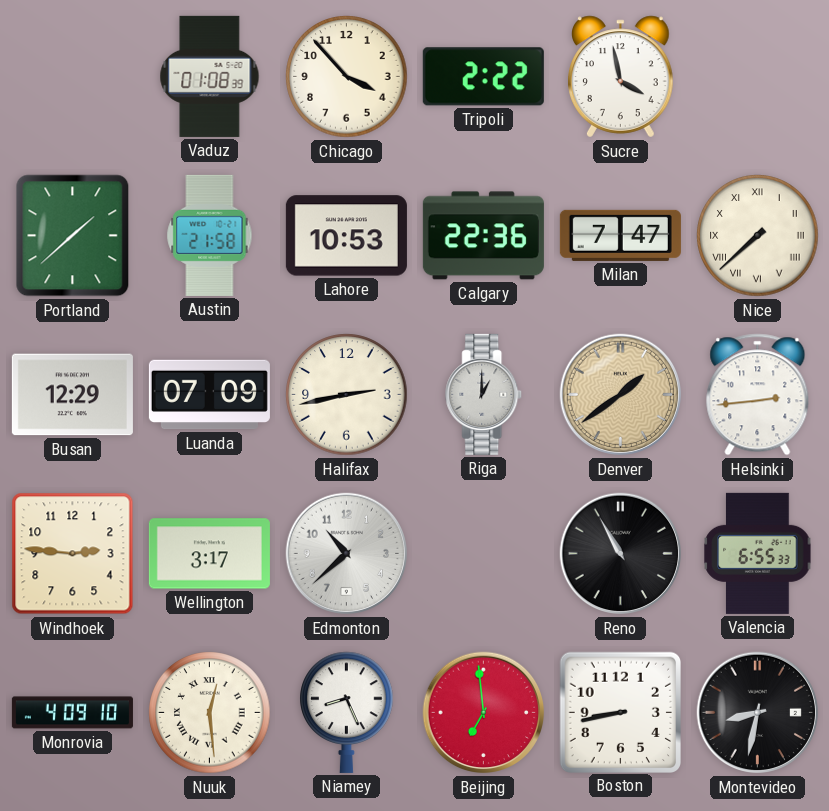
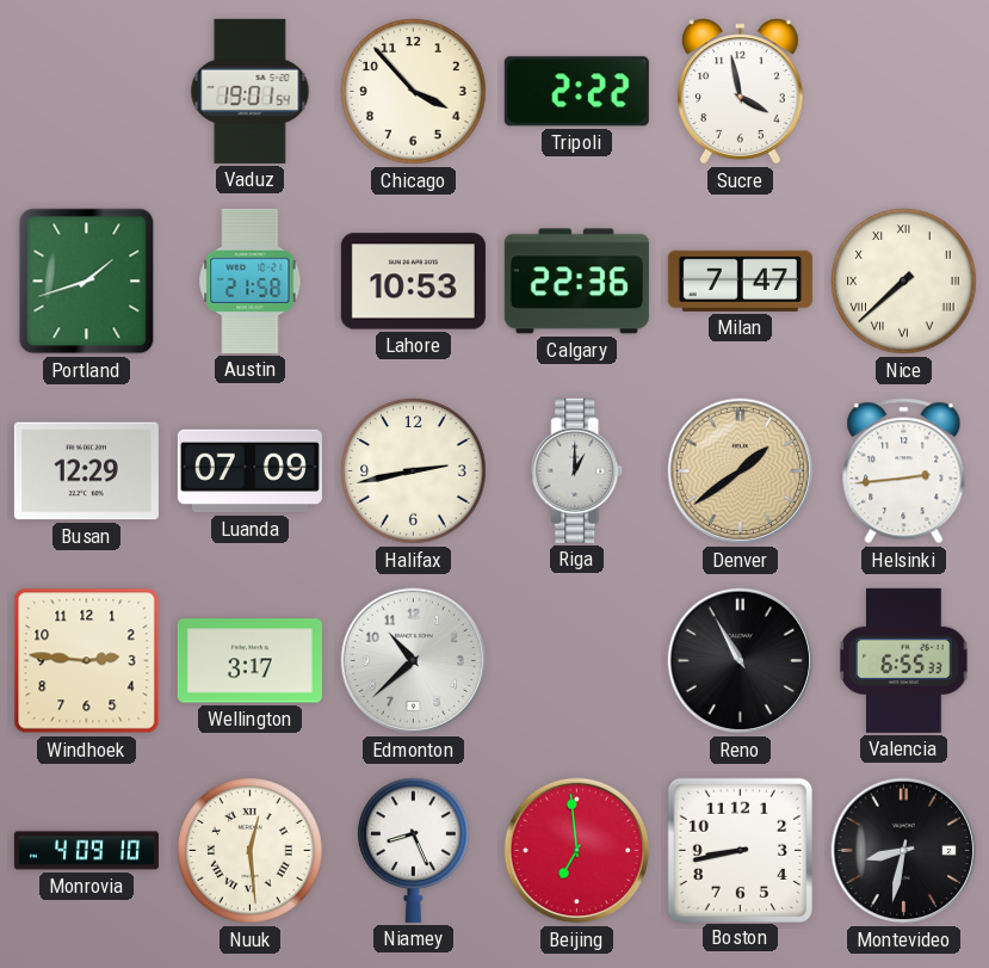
Vaduz: 01:08 -> 19:01
Portland: 1:38 -> 1:42
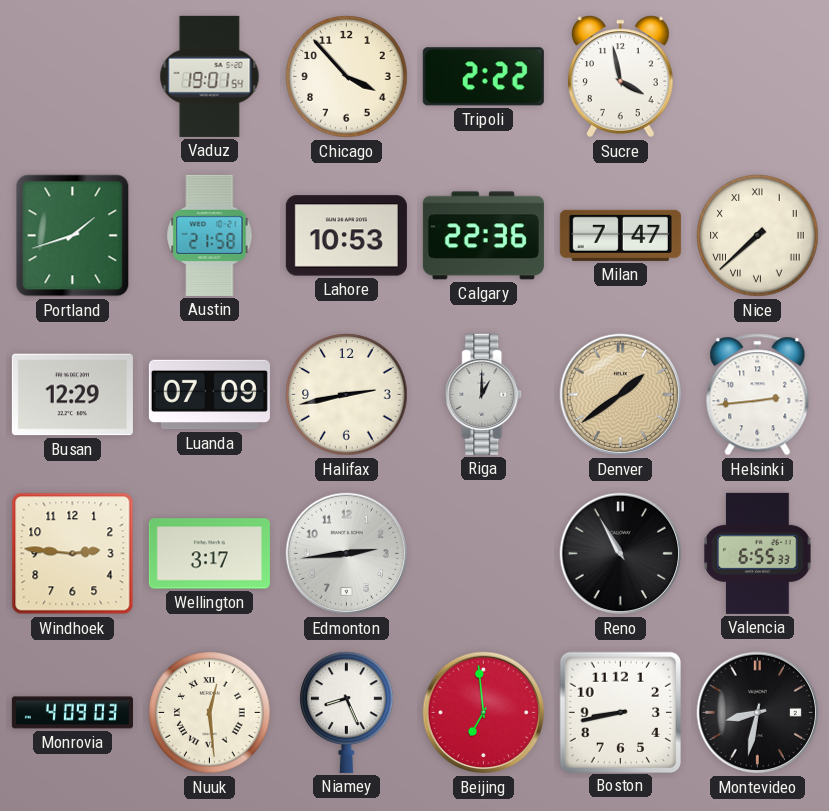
Edmonton: 10:38 -> 2:44
Monrovia: 4:09:10 -> 4:09:03
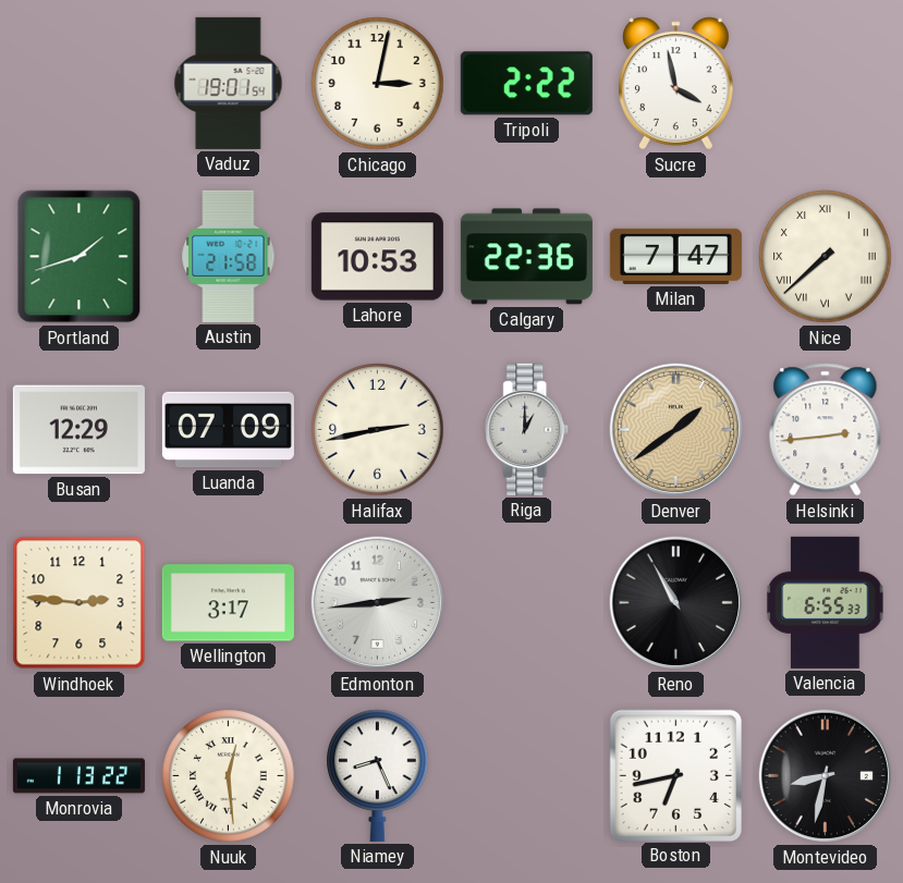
Chicago: 3:53 -> 3:02
Monrovia: 4:09 -> 1:13
Beijing: 6:59 -> none
Boston: 8:43 -> 6:43
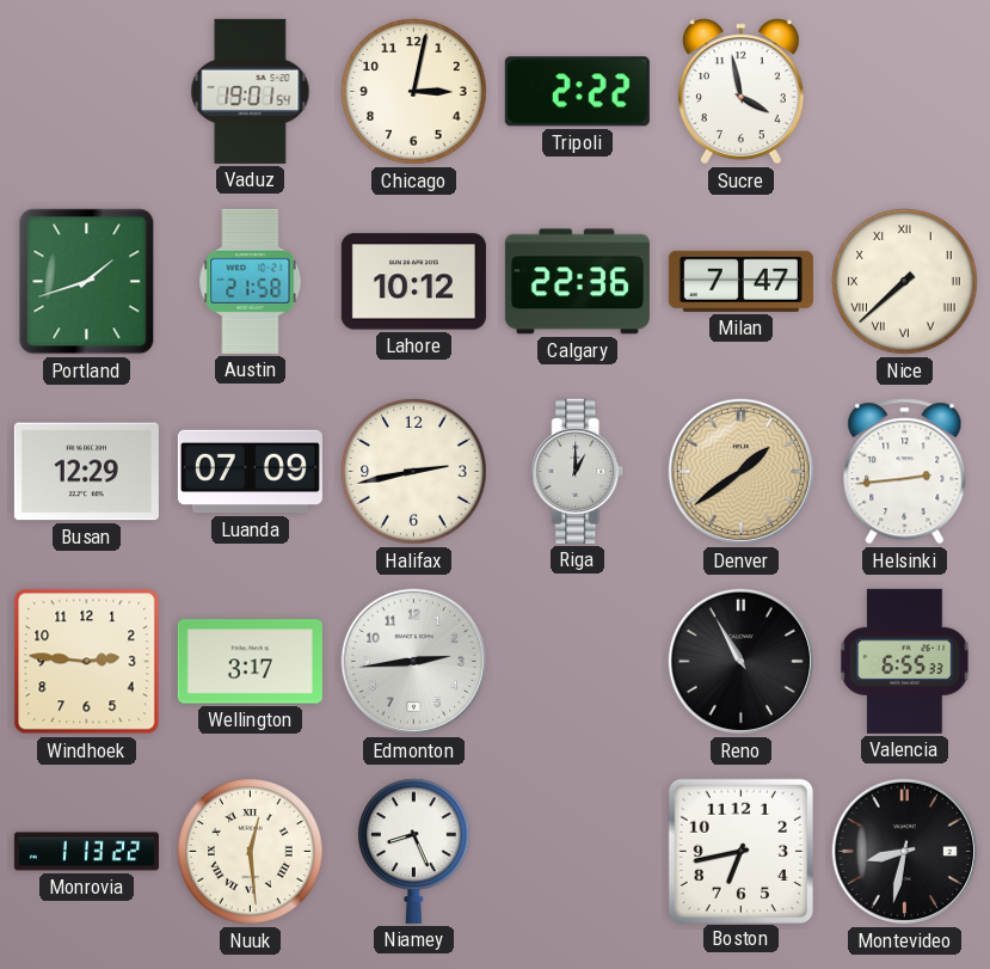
Lahore: 10:53 -> 10:12
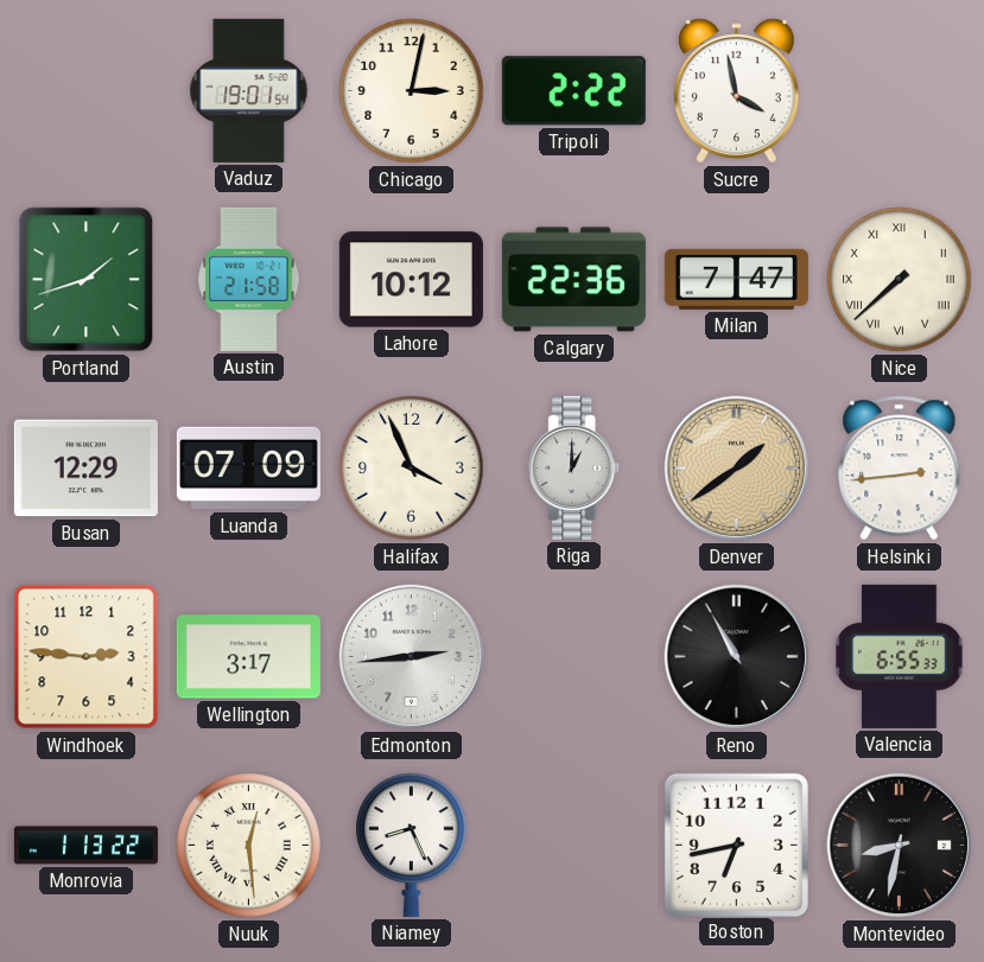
Halifax: 2:43 -> 3:56
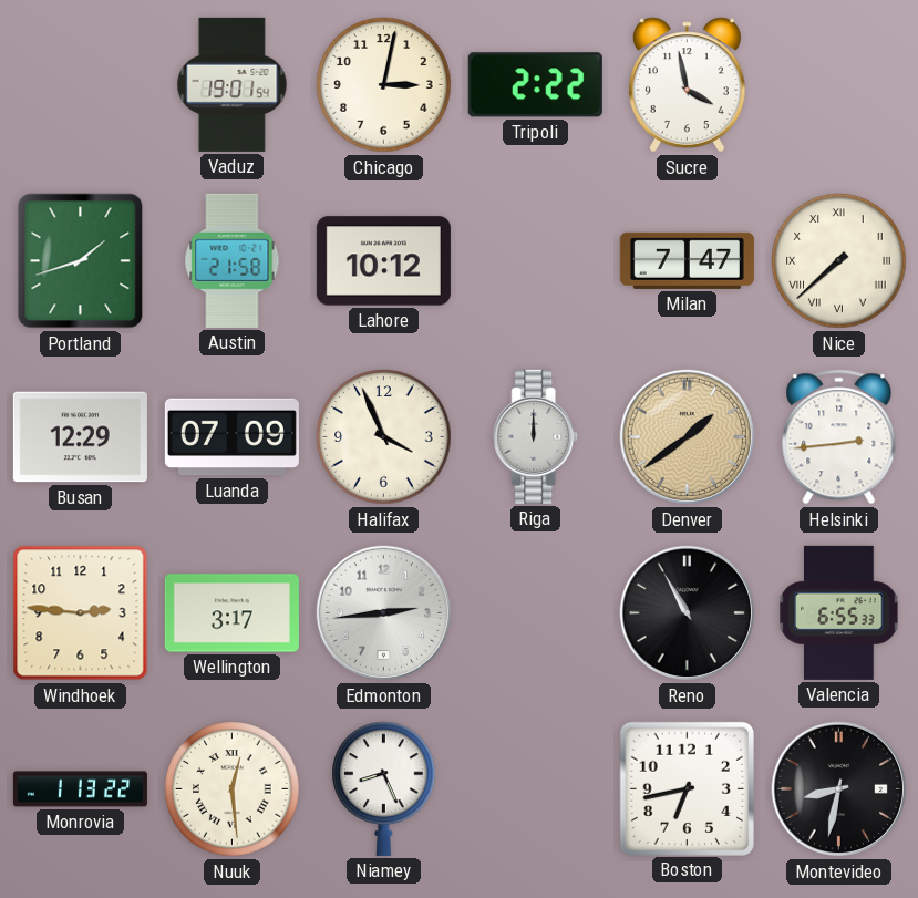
Calgary: 22:36 -> none
Riga: 1:00 -> 12:00
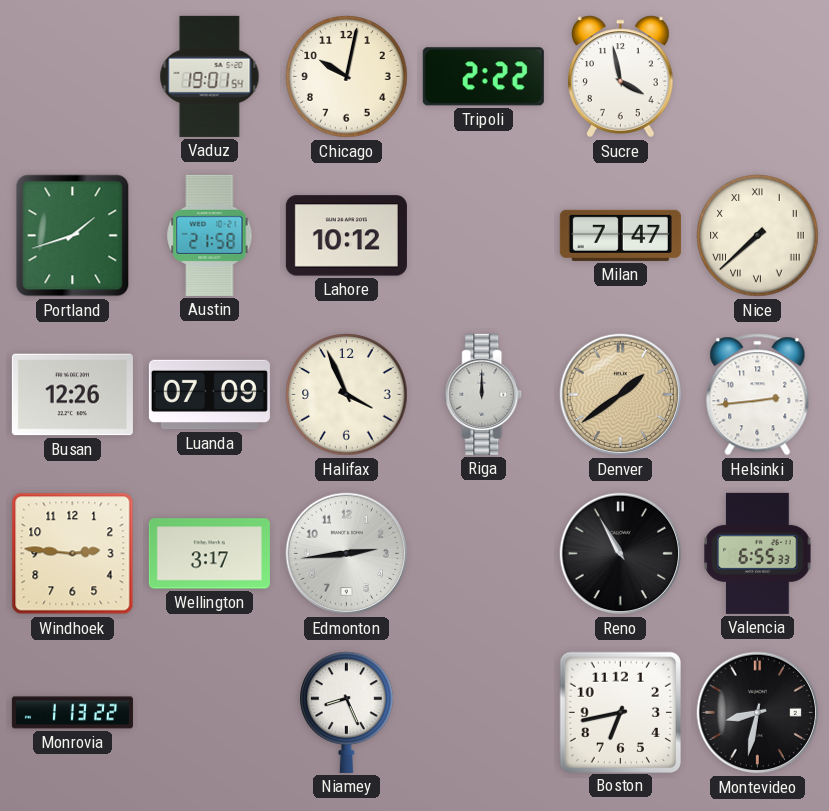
Chicago: 3:02 -> 10:02
Busan: 12:29 -> 12:26
Nuuk: 12:29 -> none
